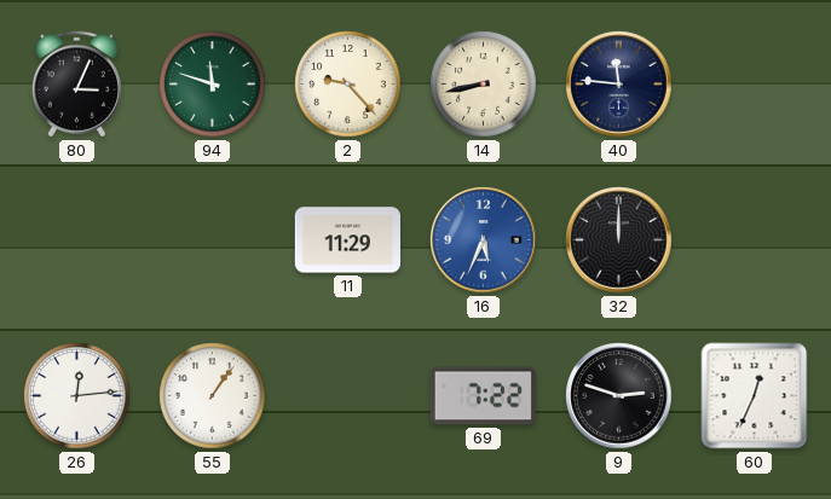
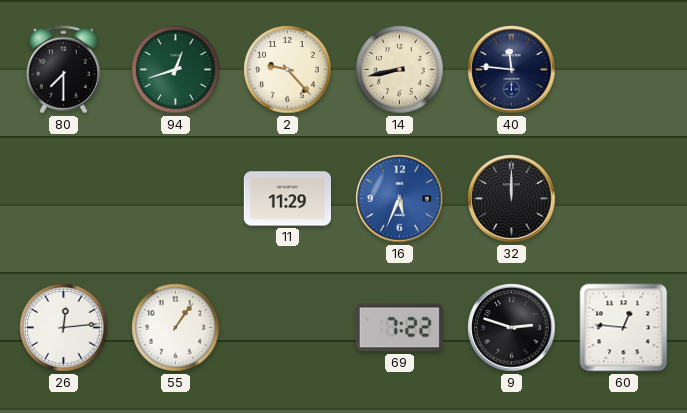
80: 3:04 -> 7:30
94: 11:48 -> 12:42
60: 12:34 -> 12:46
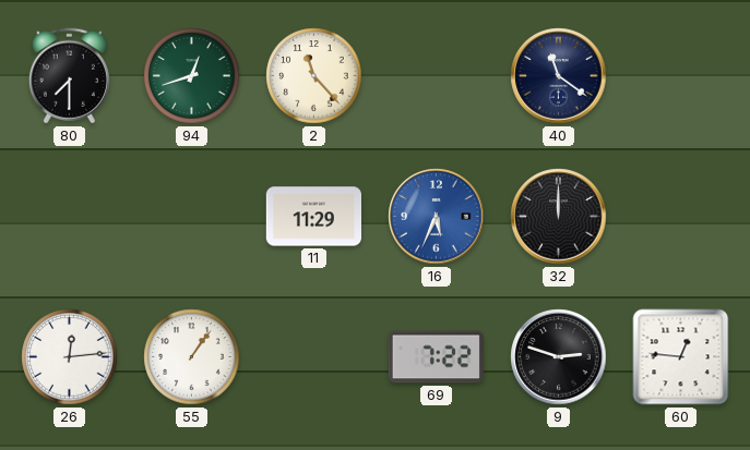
2: 9:23 -> 11:23
14: 8:43 -> none
40: 11:46 -> 11:21
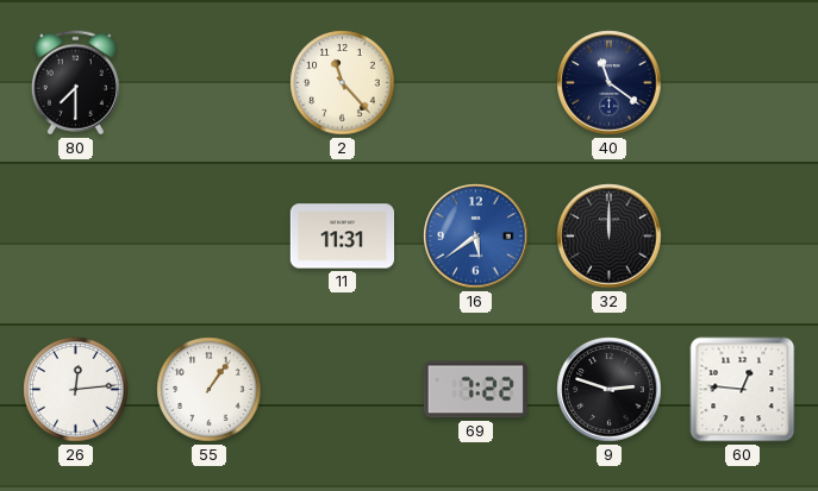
94: 12:42 -> none
11: 11:29 -> 11:31
16: 5:34 -> 5:39
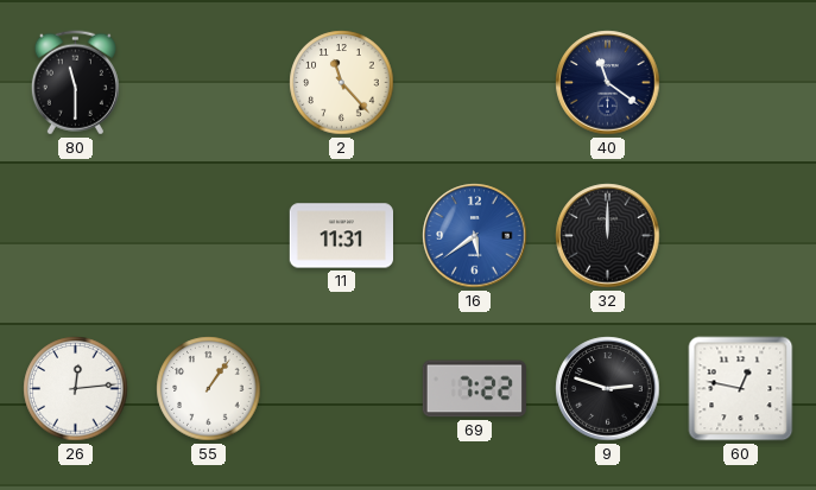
80: 7:30 -> 11:30
60: 12:46 -> 12:47
